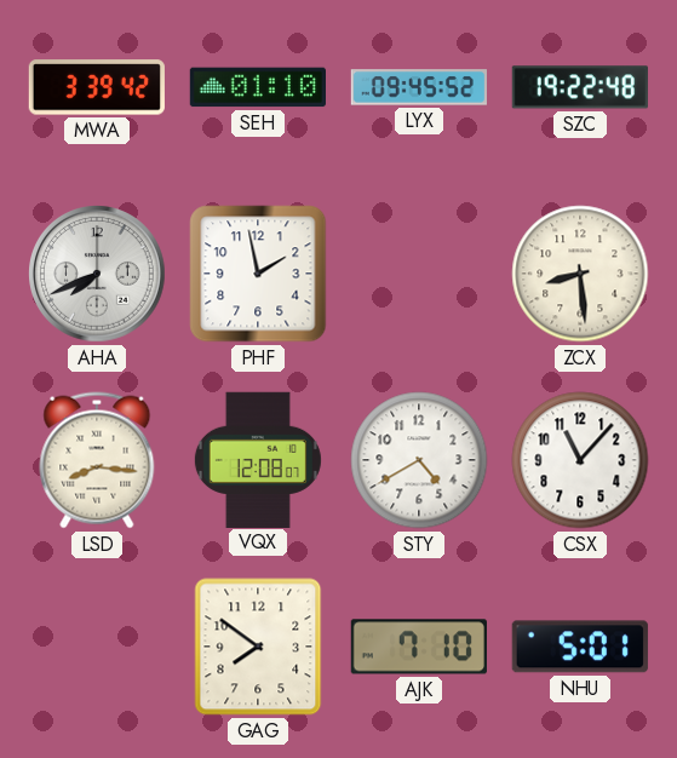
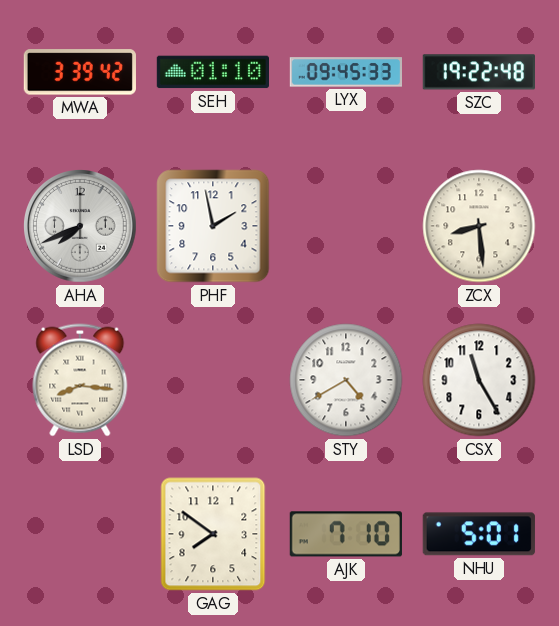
LYX: 09:45:52 -> 09:45:33
VQX: 12:08 -> none
CSX: 11:07 -> 11:25
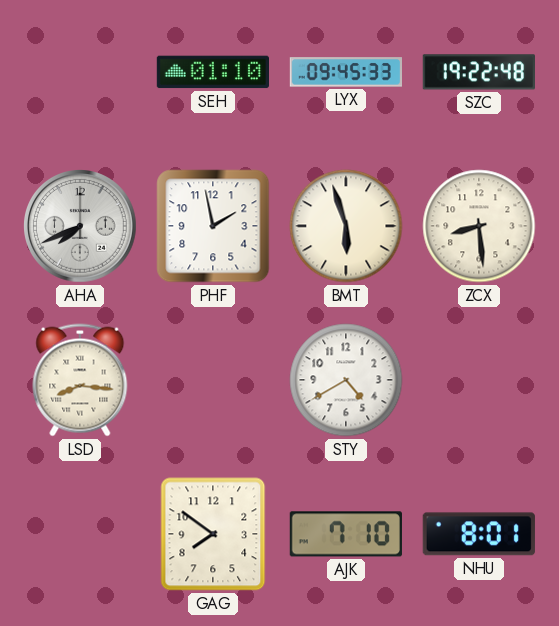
MWA: 3:39 -> none
BMT: none -> 5:57
CSX: 11:25 -> none
NHU: 5:01 -> 8:01
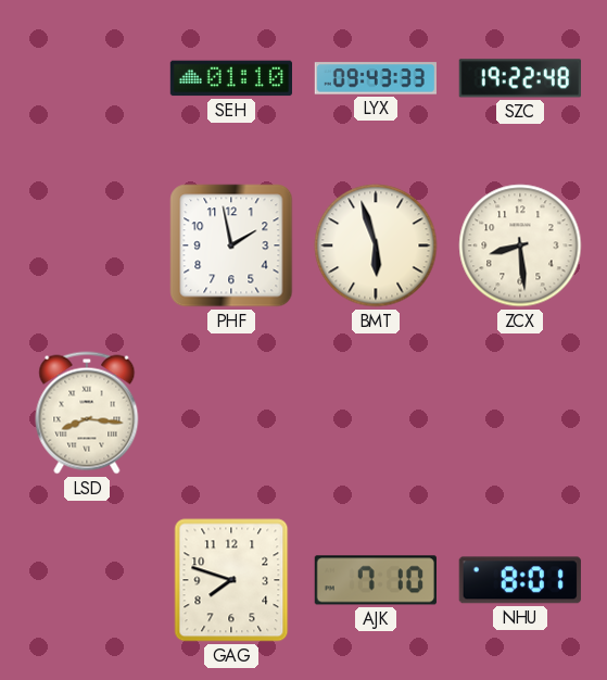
LYX: 09:45 -> 09:43
AHA: 7:41 -> none
STY: 4:40 -> none
GAG: 7:51 -> 7:48
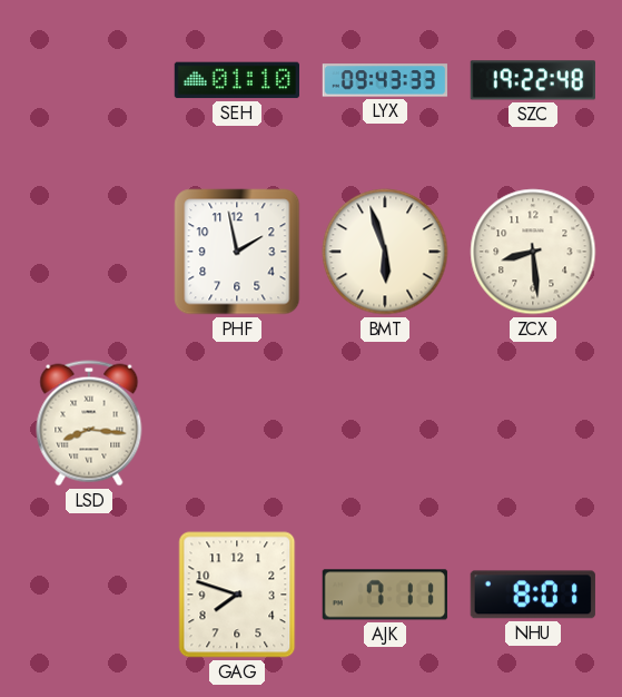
AJK: 7:10 -> 7:11
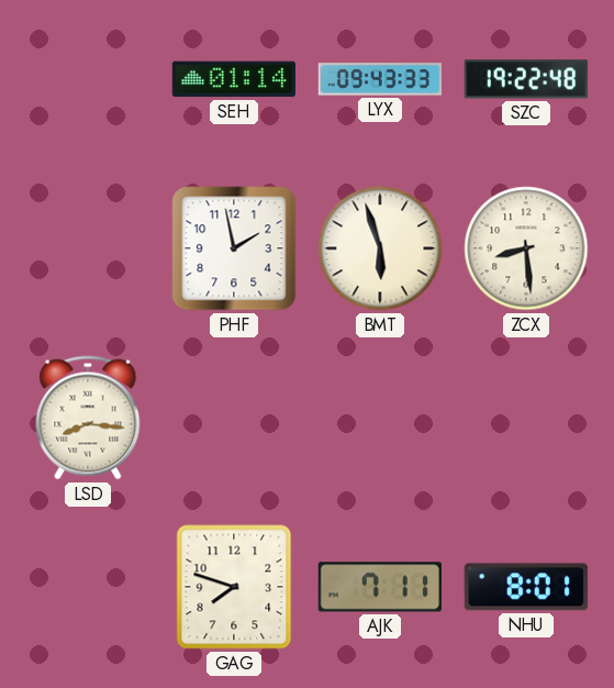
SEH: 01:10 -> 01:14
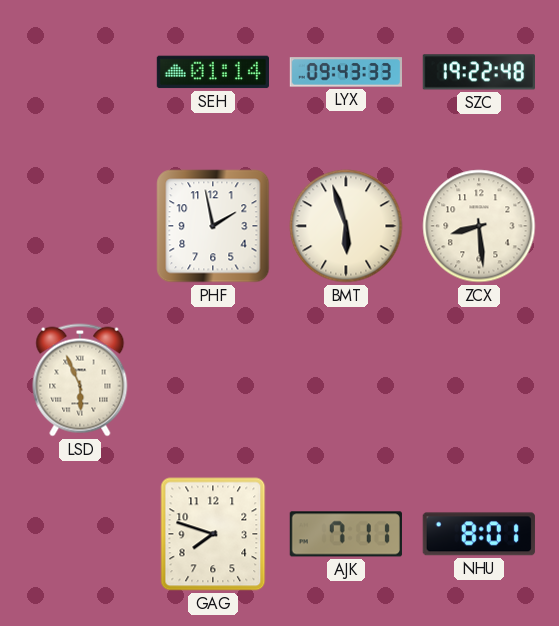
LSD: 8:16 -> 5:56
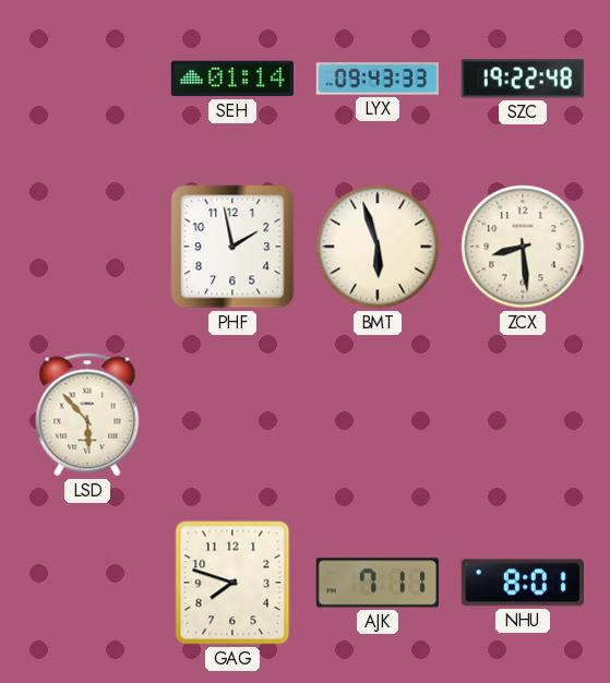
LSD: 5:56 -> 5:53
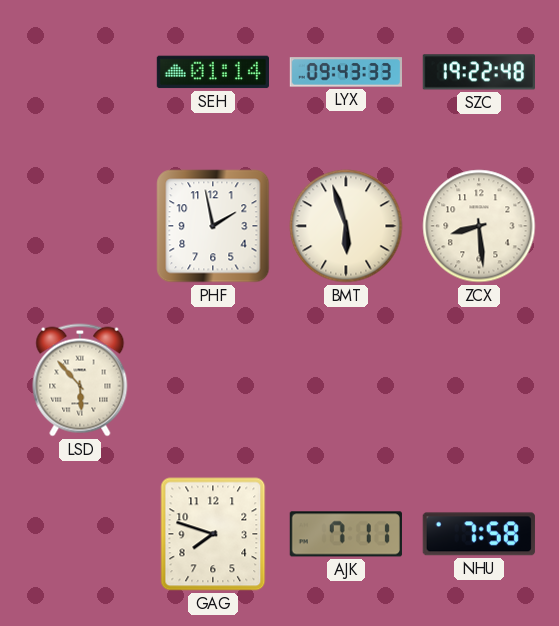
NHU: 8:01 -> 7:58
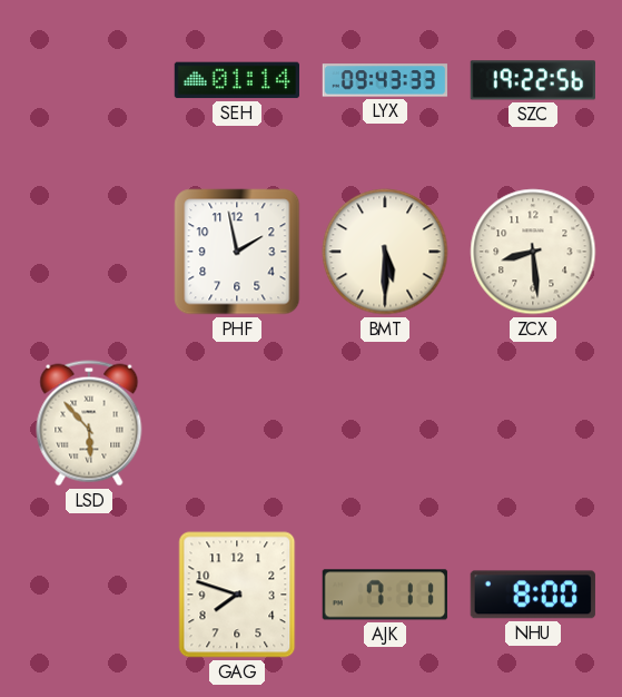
SZC: 19:22:48 -> 19:22:56
BMT: 5:57 -> 5:30
NHU: 7:58 -> 8:00
